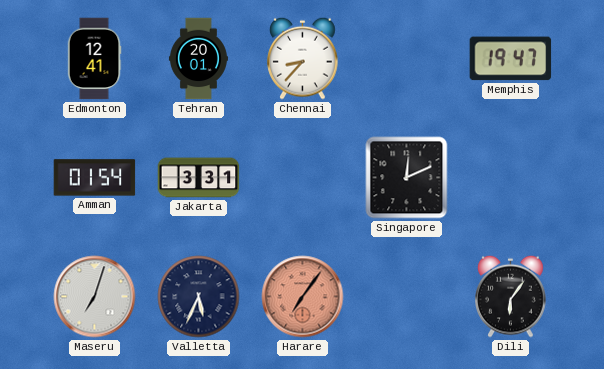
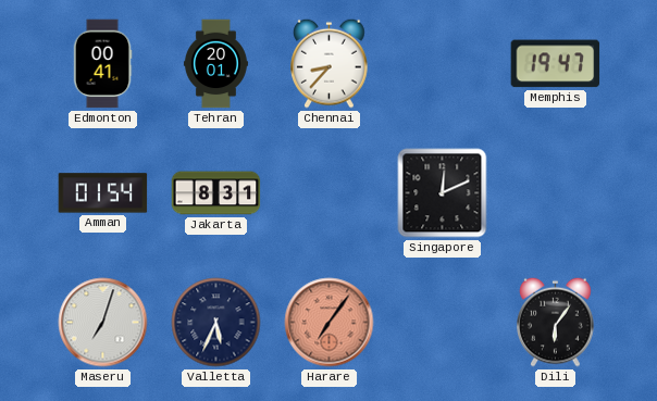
Edmonton: 12:41 -> 00:41
Jakarta: 3:31 -> 8:31
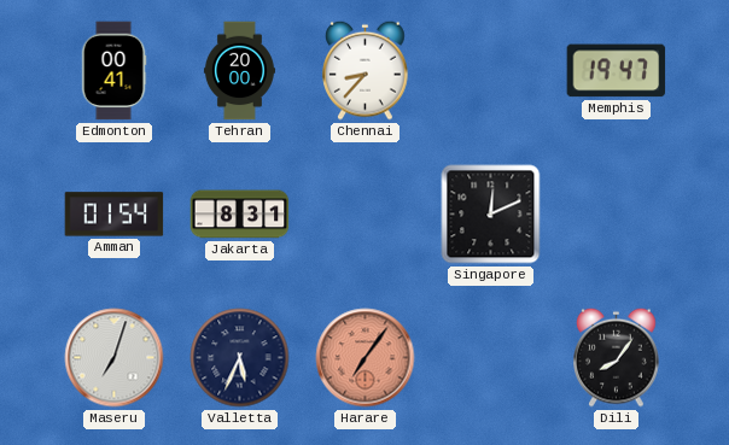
Tehran: 20:01 -> 20:00
Dili: 6:06 -> 8:06
